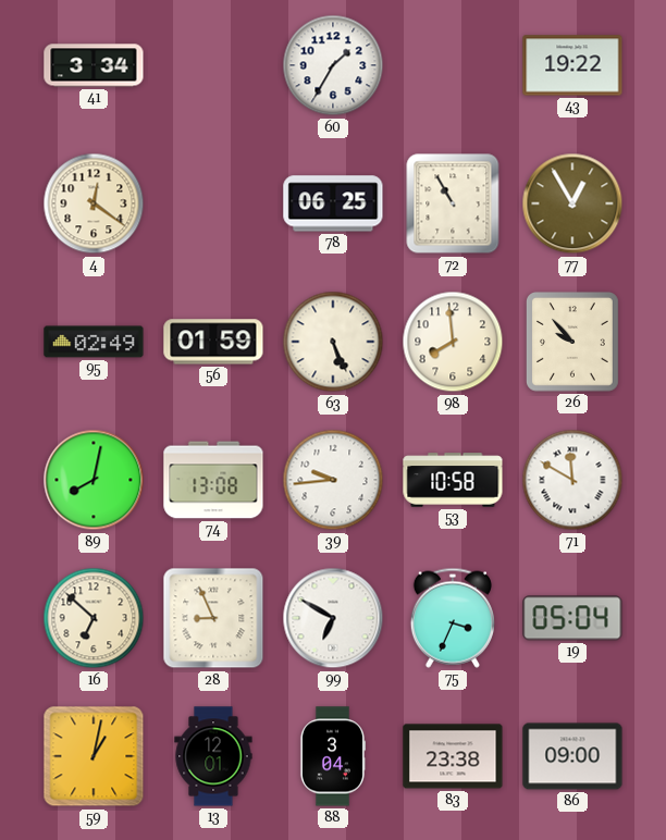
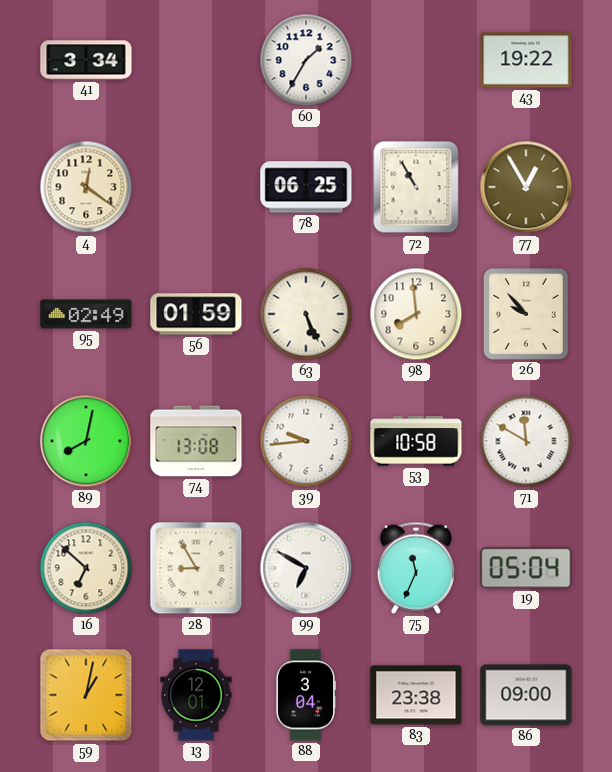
28: 8:56 -> 8:55
75: 3:34 -> 11:34
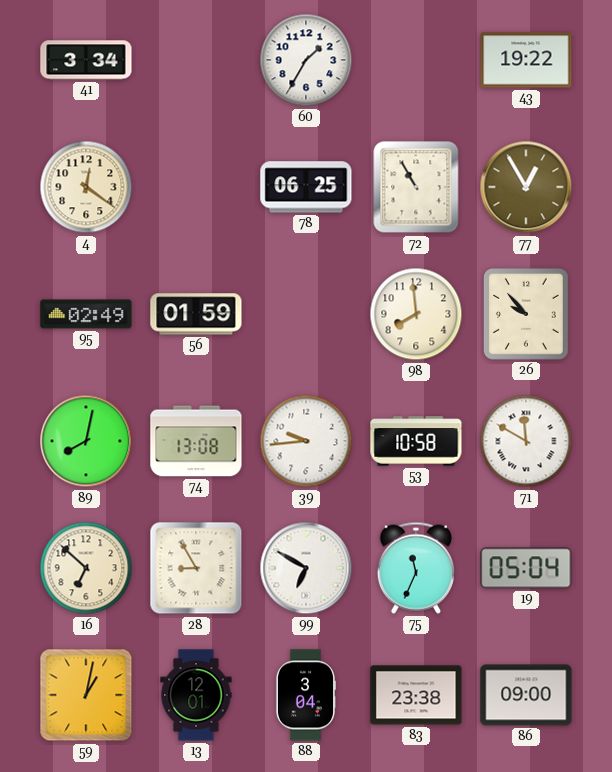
63: 5:26 -> none
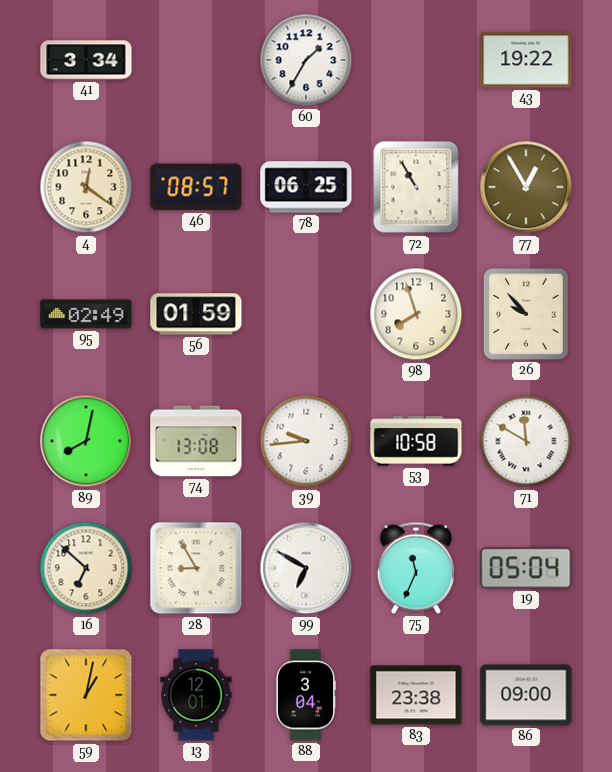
46: none -> 08:57
98: 7:59 -> 7:57
